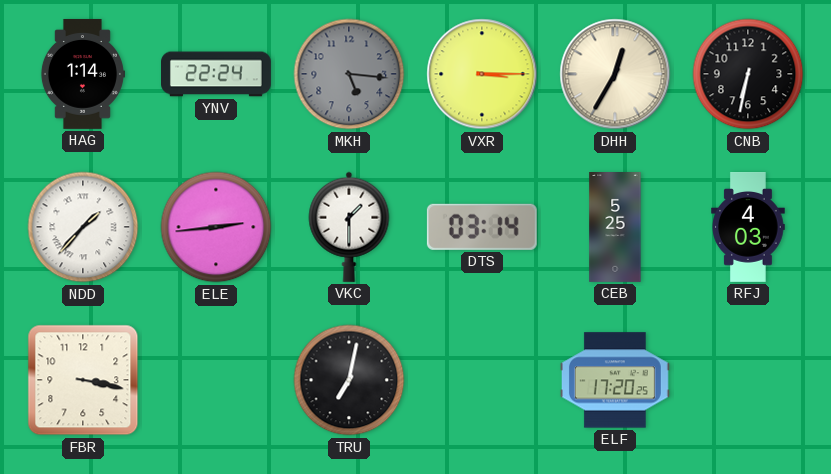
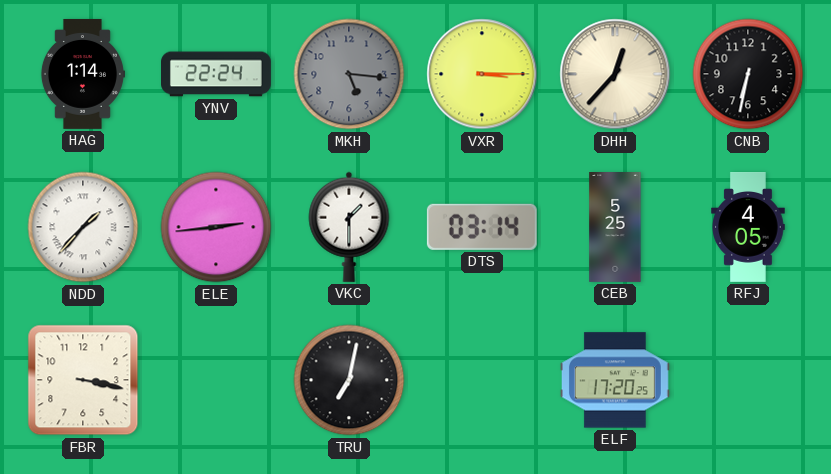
DHH: 12:35 -> 12:37
RFJ: 4:03 -> 4:05
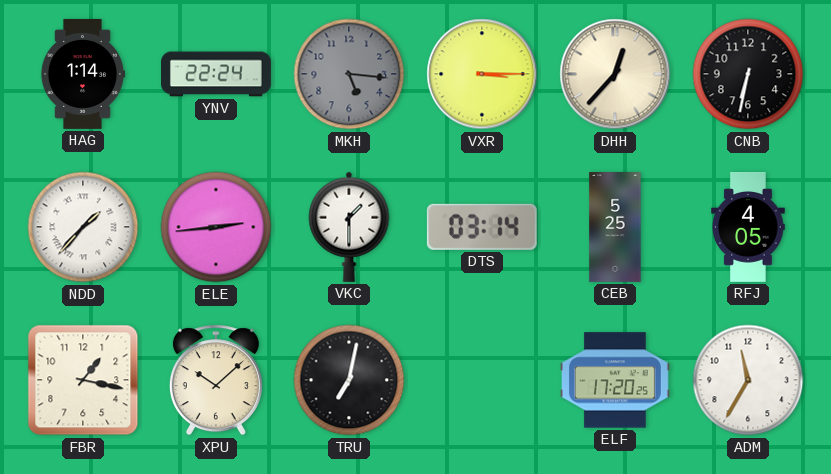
FBR: 3:17 -> 1:17
XPU: none -> 10:08
ADM: none -> 11:35
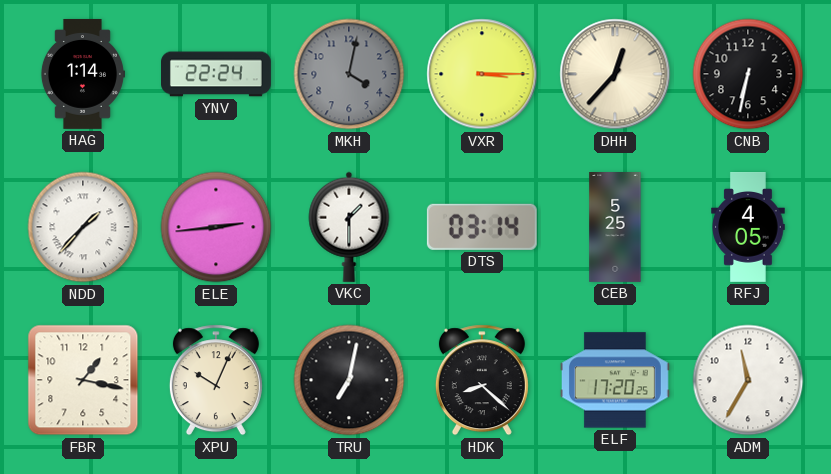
MKH: 5:16 -> 4:02
XPU: 10:08 -> 10:04
HDK: none -> 8:22
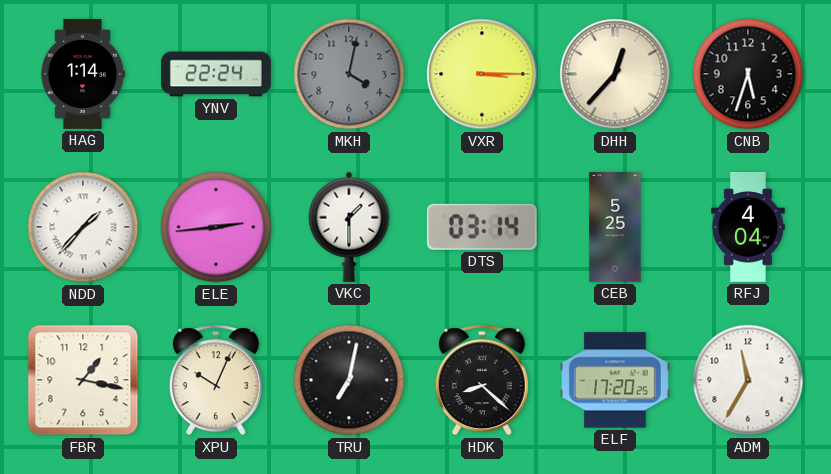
CNB: 6:32 -> 5:33
RFJ: 4:05 -> 4:04
